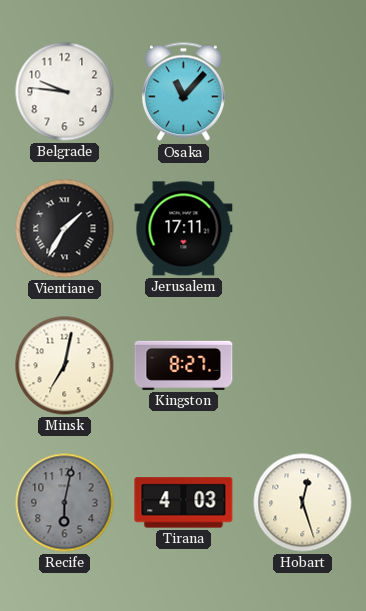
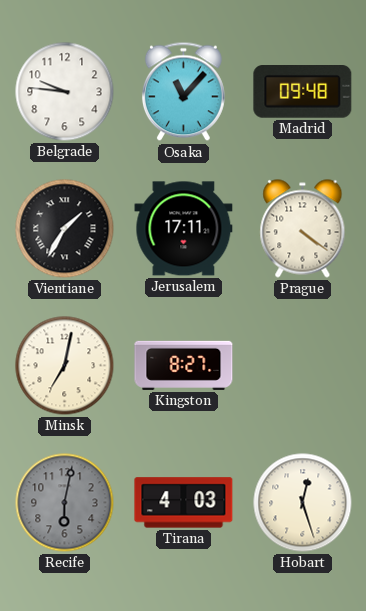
Madrid: none -> 09:48
Prague: none -> 4:21
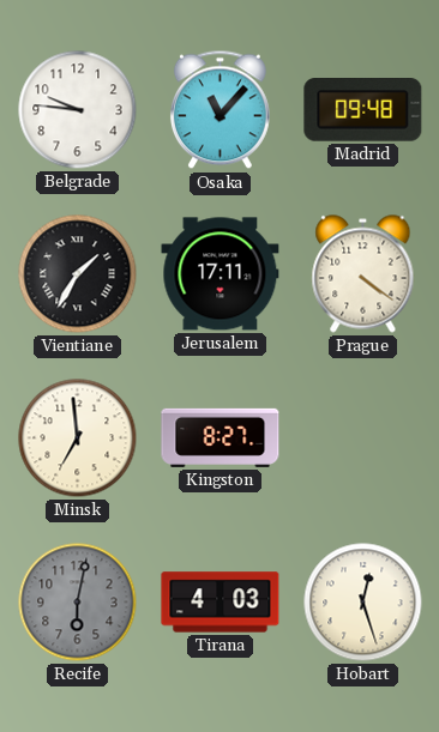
Minsk: 7:02 -> 6:59
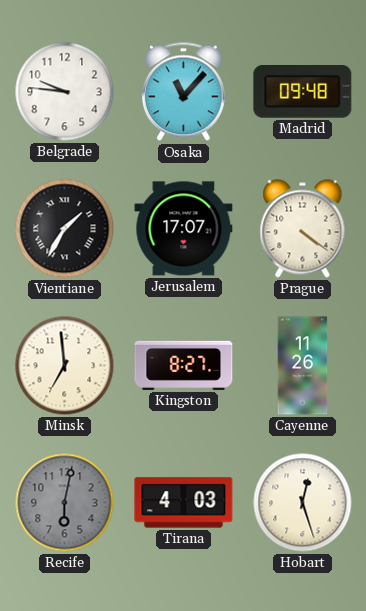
Jerusalem: 17:11 -> 17:07
Cayenne: none -> 11:26
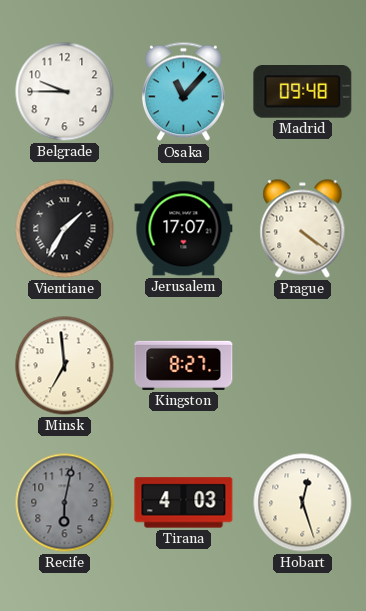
Belgrade: 9:46 -> 9:45
Cayenne: 11:26 -> none
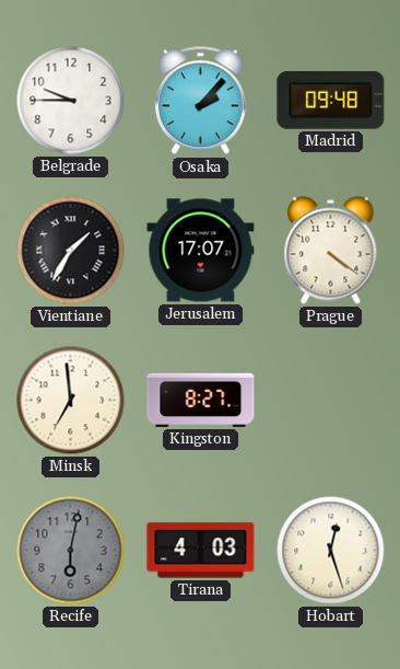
Osaka: 11:07 -> 2:07
